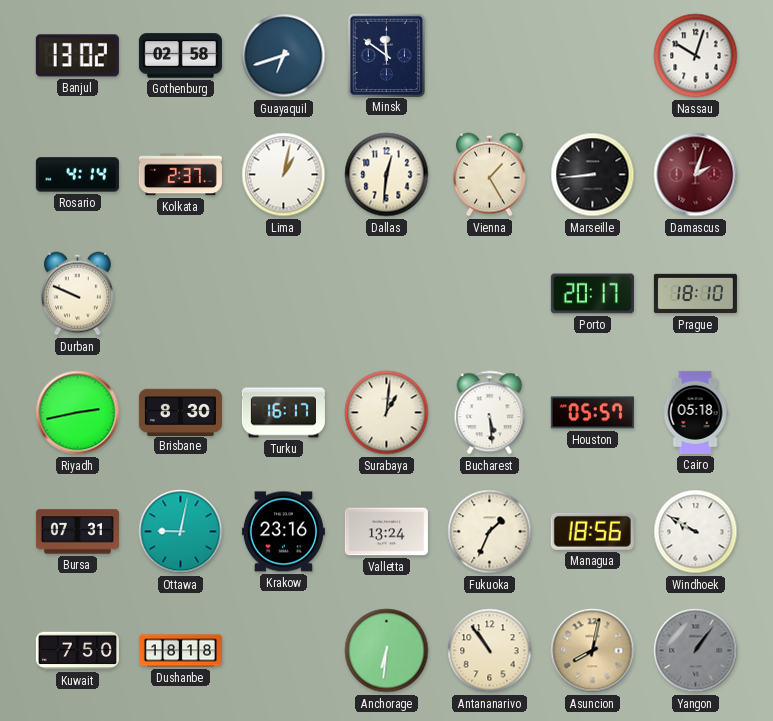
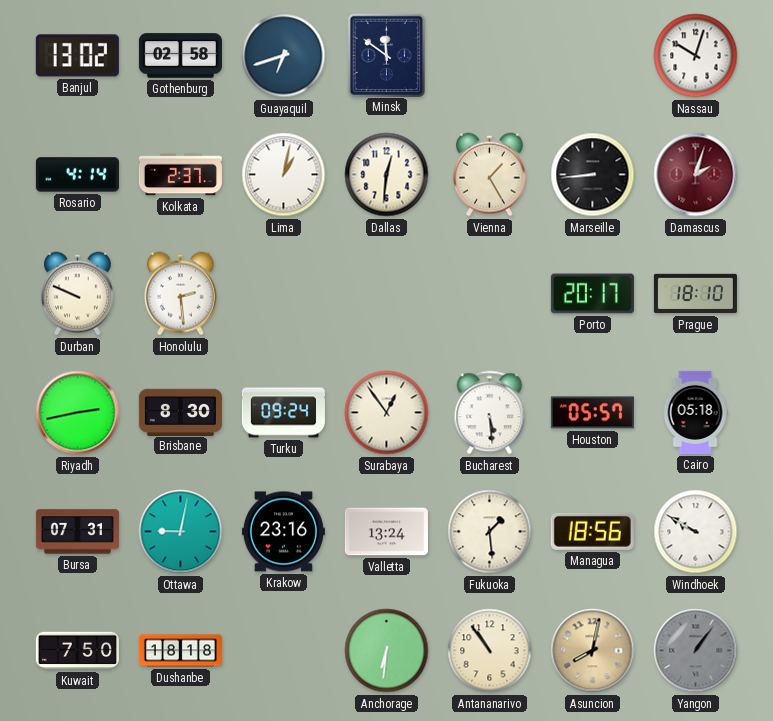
Honolulu: none -> 2:29
Turku: 16:17 -> 09:24
Surabaya: 1:01 -> 12:54
Fukuoka: 1:34 -> 1:29
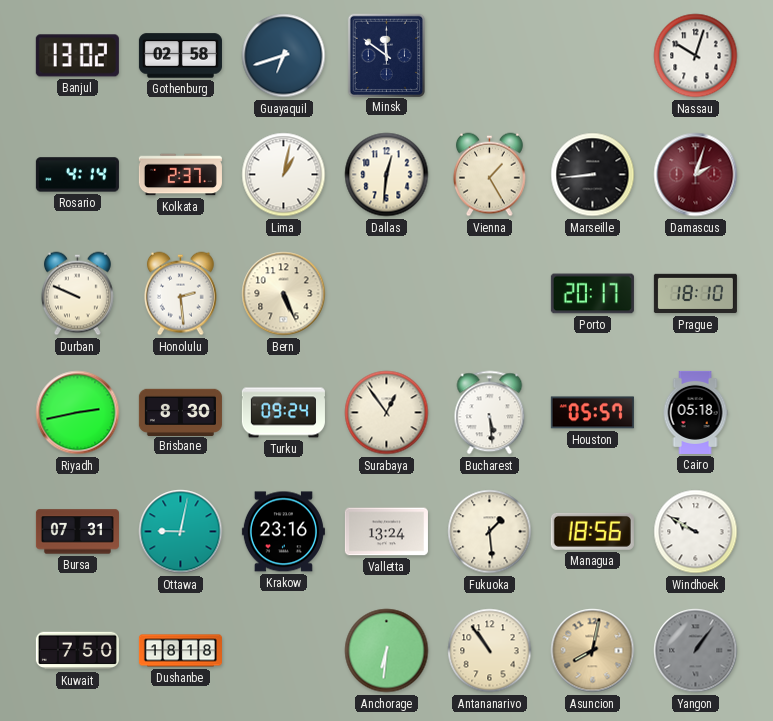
Bern: none -> 5:26
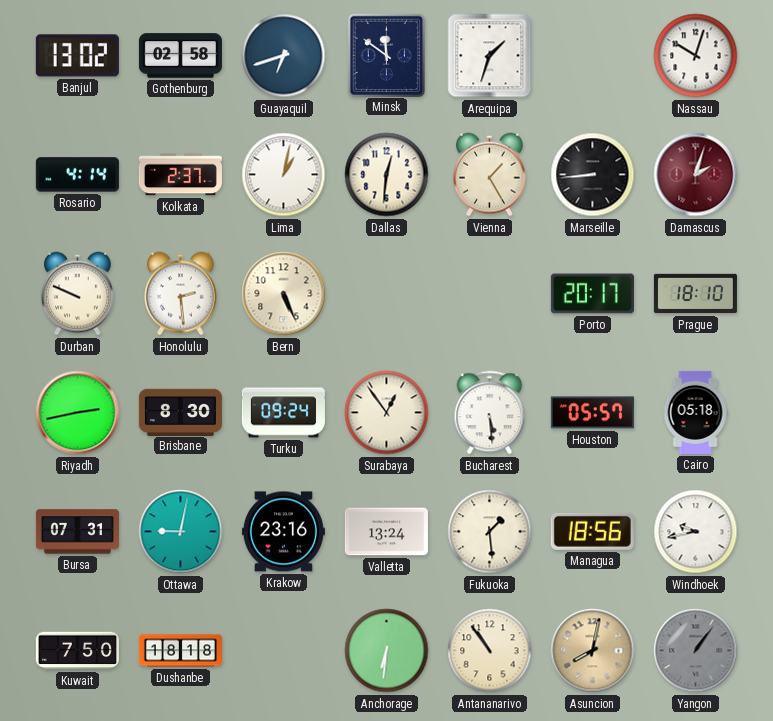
Arequipa: none -> 1:33
Windhoek: 9:50 -> 9:43
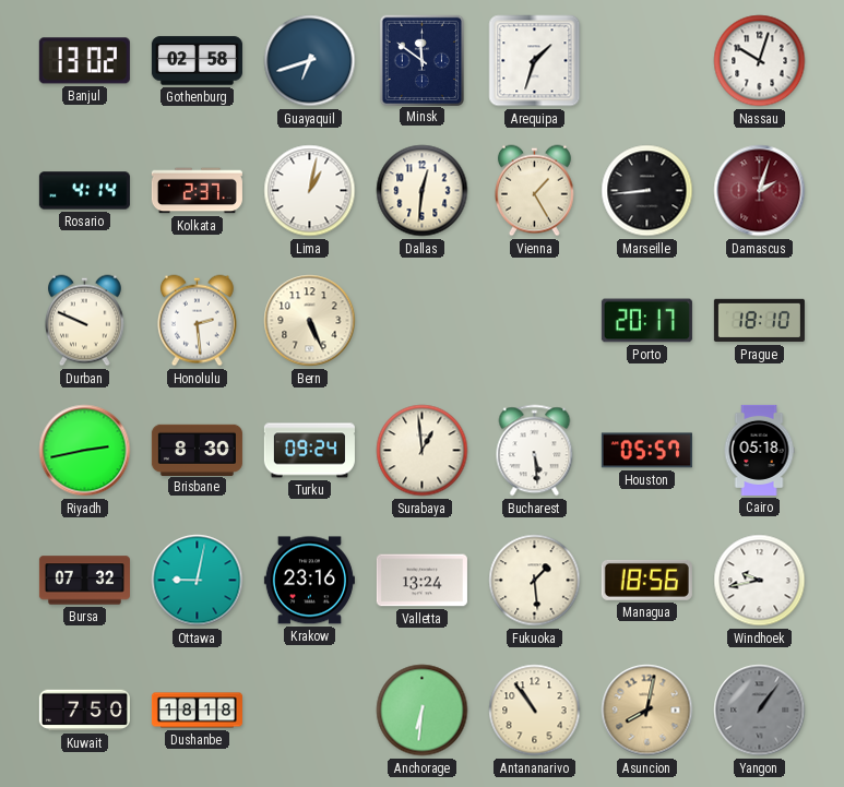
Surabaya: 12:54 -> 12:59
Bursa: 07:31 -> 07:32
